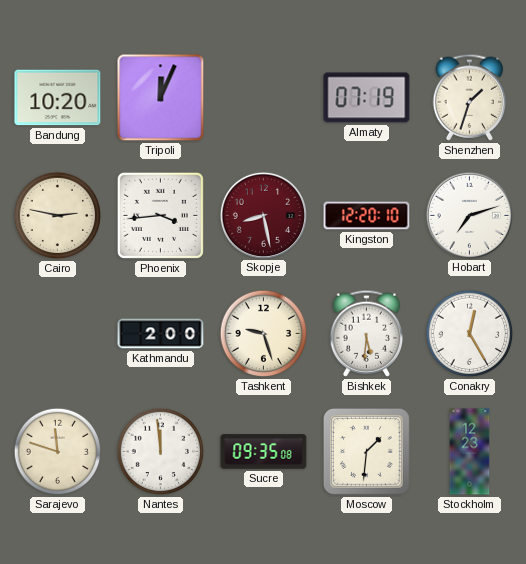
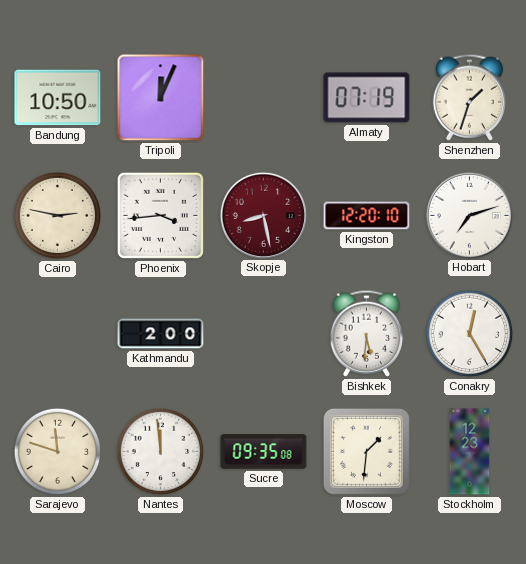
Bandung: 10:20 -> 10:50
Tashkent: 9:27 -> none
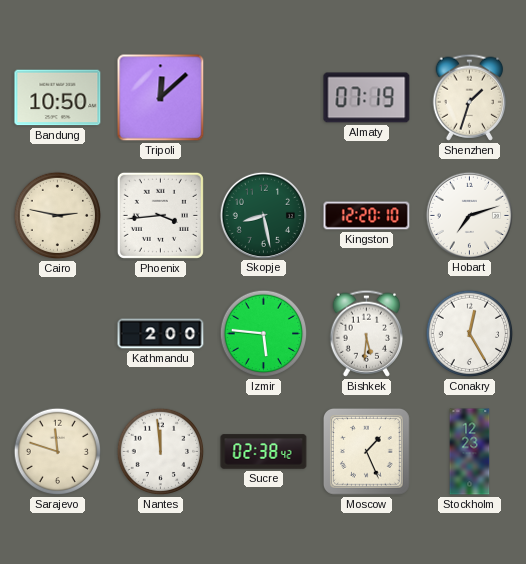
Tripoli: 12:04 -> 12:08
Skopje dial: burgundy -> green
Izmir: none -> 5:46
Sucre: 09:35 -> 02:38
Moscow: 1:31 -> 1:26
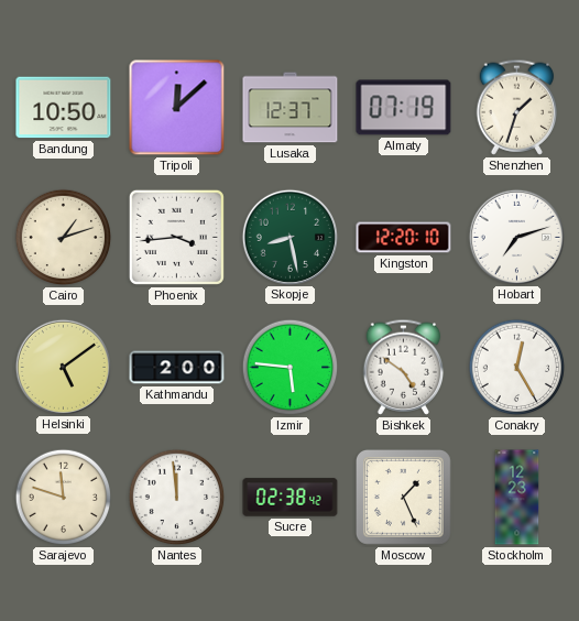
Lusaka: none -> 12:37
Cairo: 2:47 -> 1:12
Helsinki: none -> 5:09
Bishkek: 5:31 -> 4:51
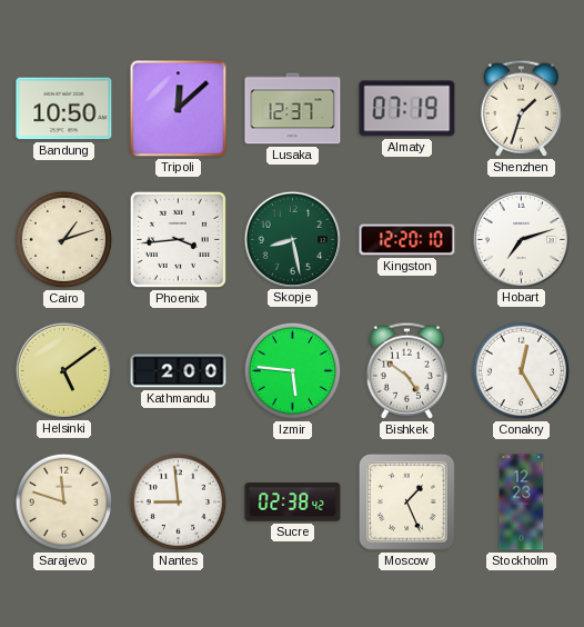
Nantes: 11:59 -> 8:59
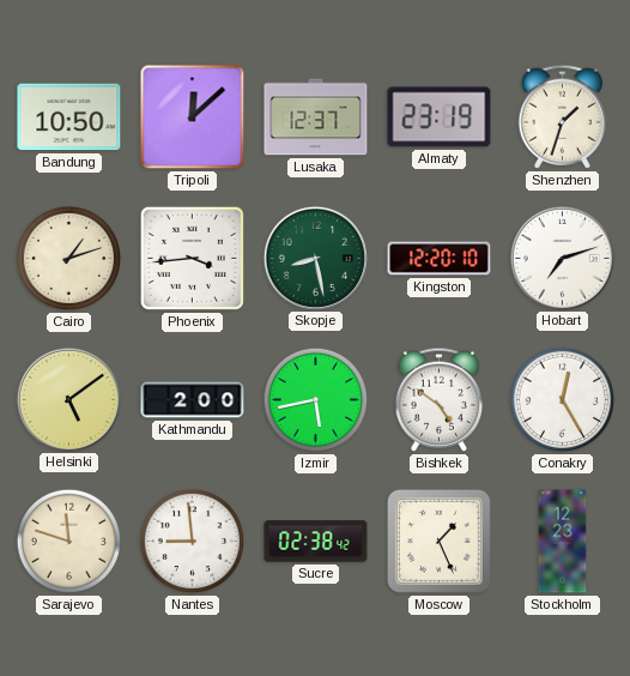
Almaty: 07:19 -> 23:19
Izmir: 5:46 -> 5:43
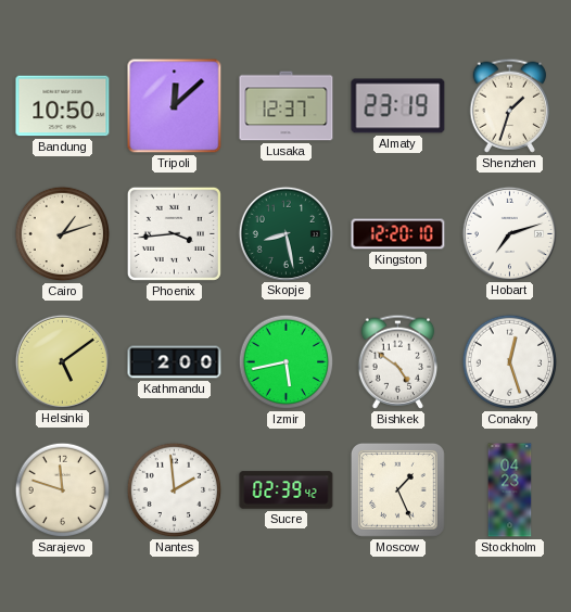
Conakry: 12:25 -> 12:27
Nantes: 8:59 -> 1:59
Sucre: 02:38 -> 02:39
Stockholm: 12:23 -> 04:23
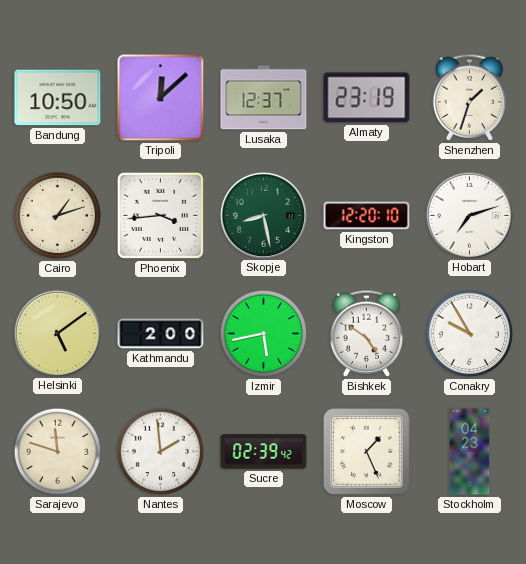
Conakry: 12:27 -> 9:55
